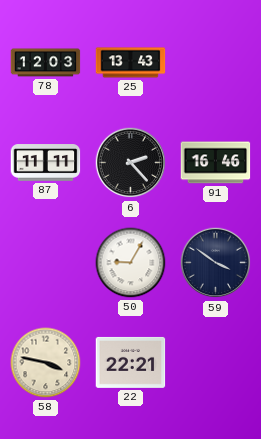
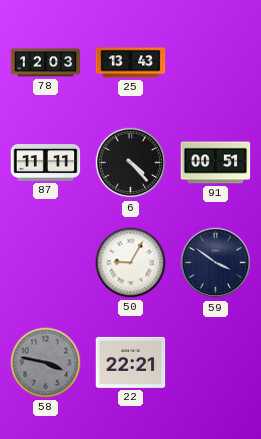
6: 2:23 -> 4:23
91: 16:46 -> 00:51
58 dial: cream -> grey
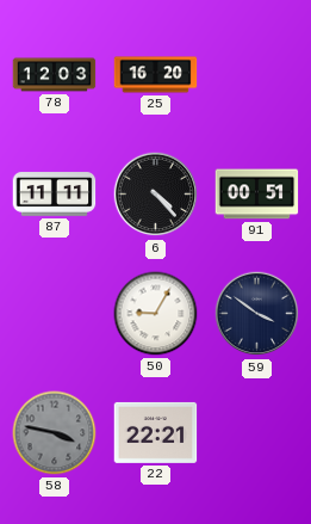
25: 13:43 -> 16:20
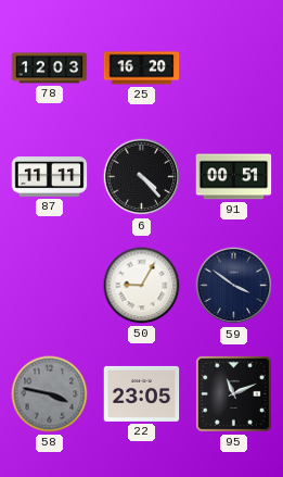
22: 22:21 -> 23:05
95: none -> 11:11
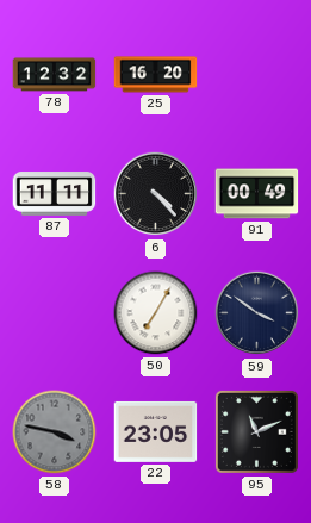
78: 12:03 -> 12:32
91: 00:51 -> 00:49
50: 9:05 -> 7:05
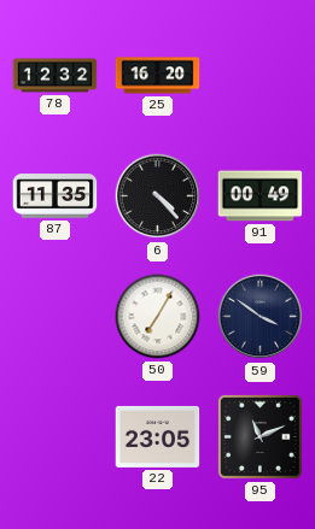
87: 11:11 -> 11:35
58: 3:47 -> none
